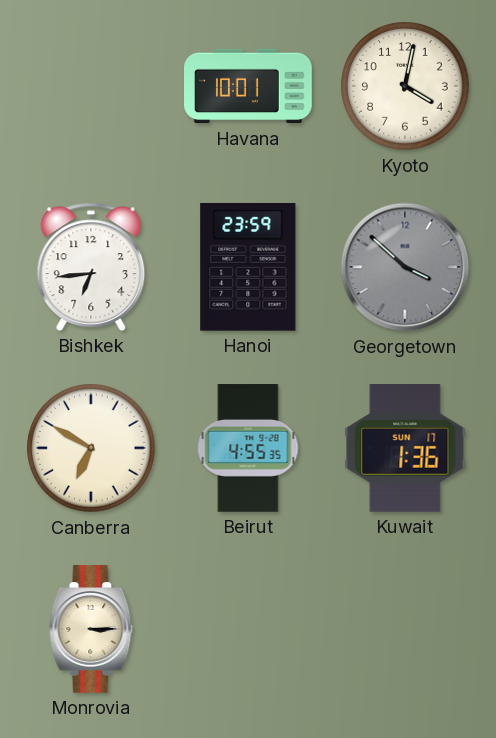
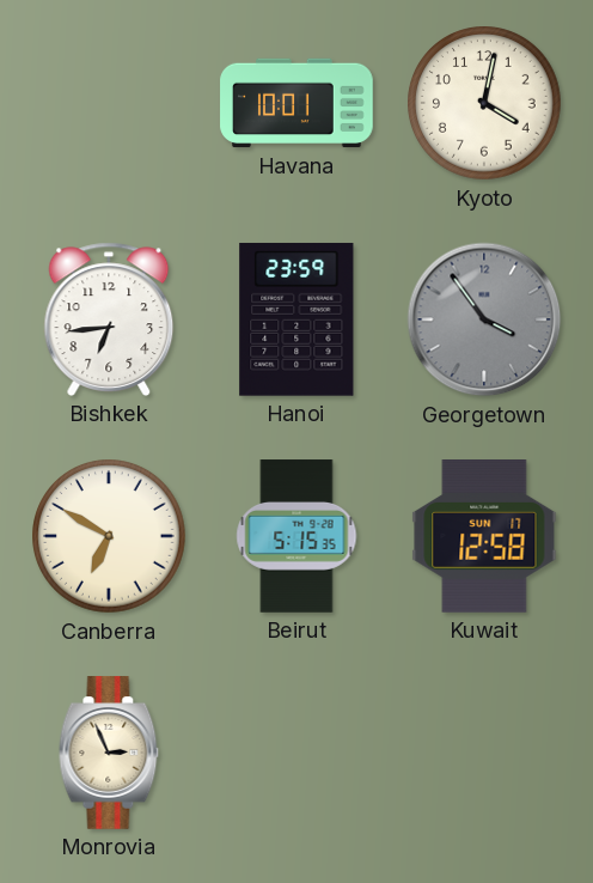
Georgetown: 3:52 -> 3:54
Beirut: 4:55 -> 5:15
Kuwait: 1:36 -> 12:58
Monrovia: 3:15 -> 2:56
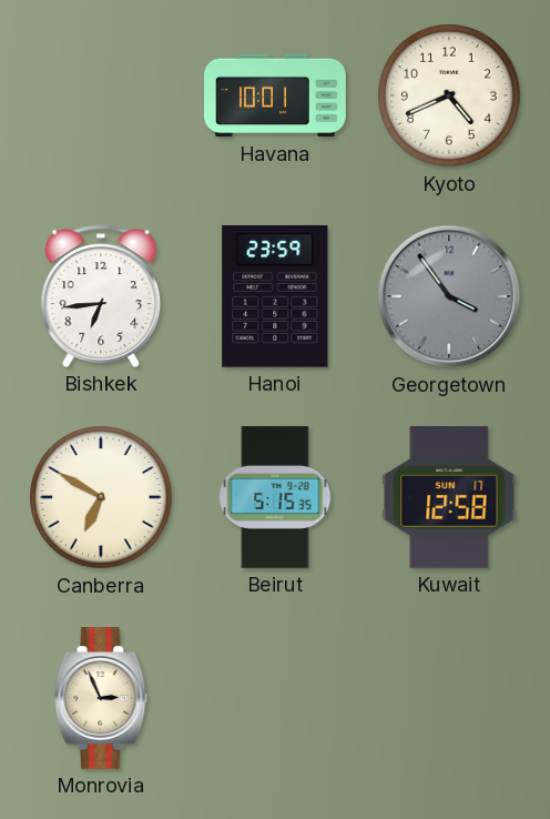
Kyoto: 4:02 -> 4:41
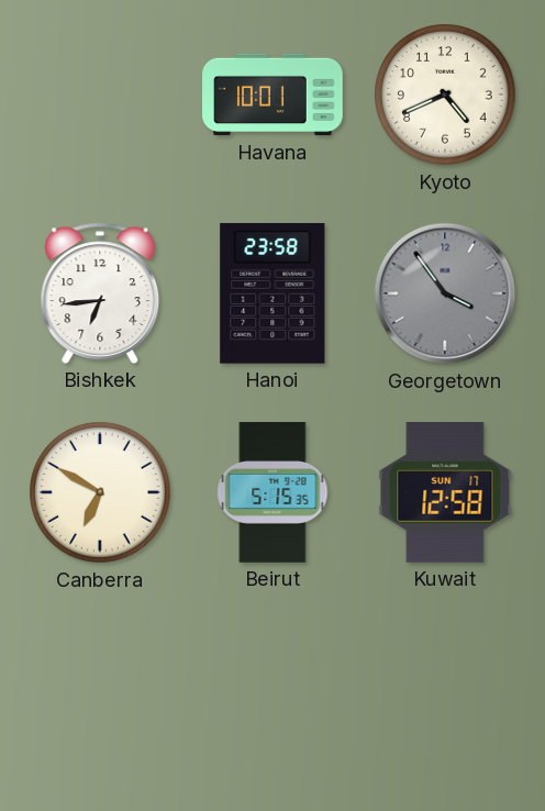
Hanoi: 23:59 -> 23:58
Monrovia: 2:56 -> none
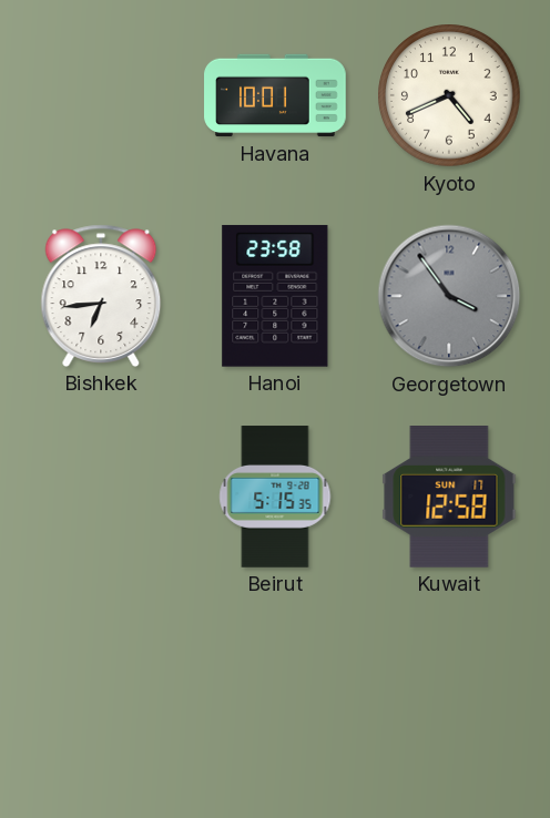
Canberra: 6:50 -> none
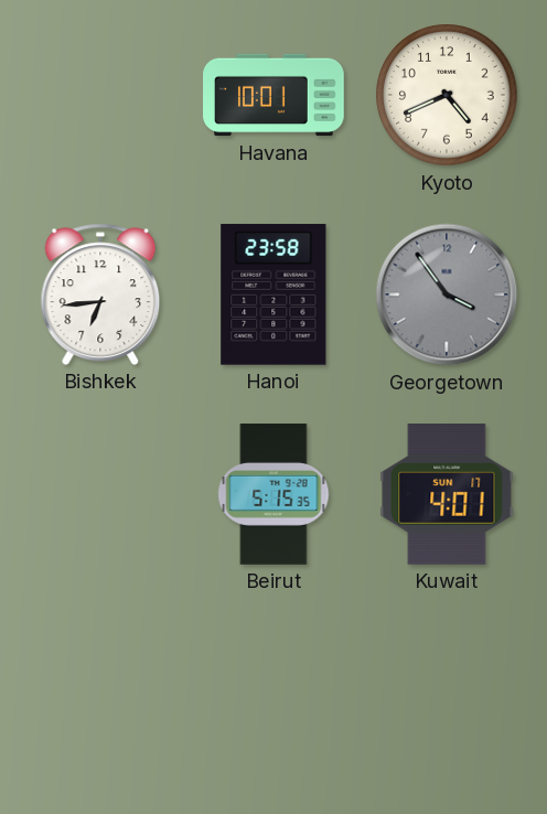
Kuwait: 12:58 -> 4:01
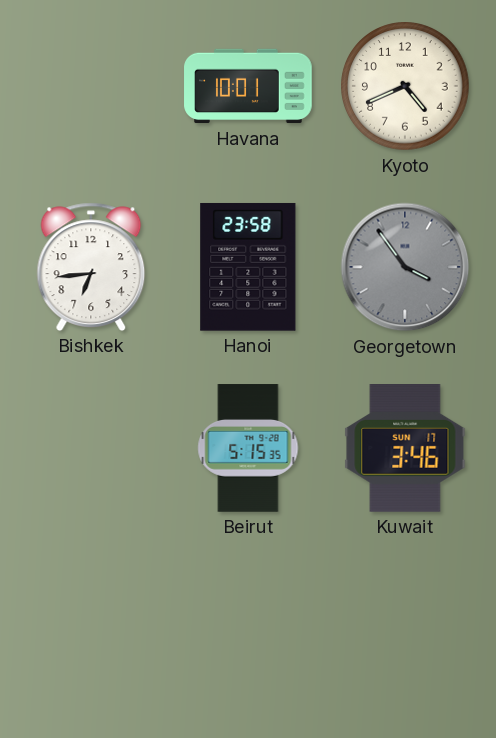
Kuwait: 4:01 -> 3:46
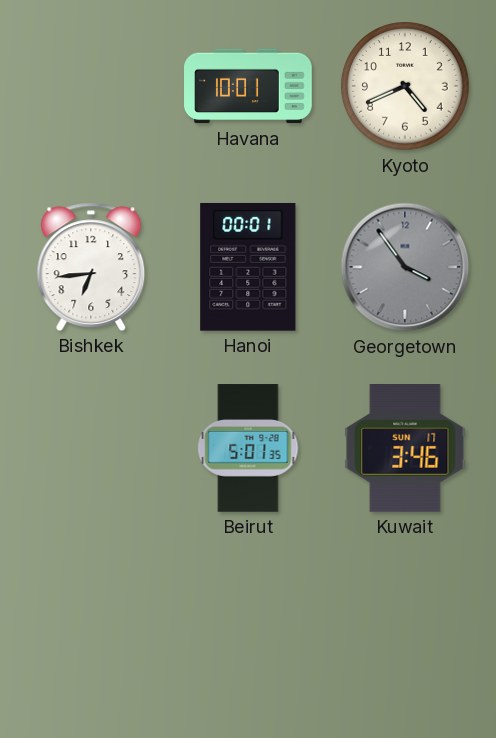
Hanoi: 23:58 -> 00:01
Beirut: 5:15 -> 5:01
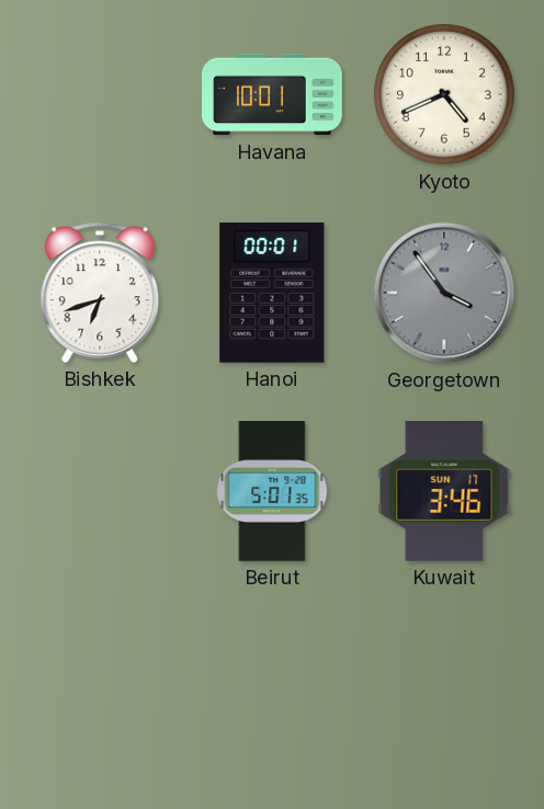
Bishkek: 6:44 -> 6:42
